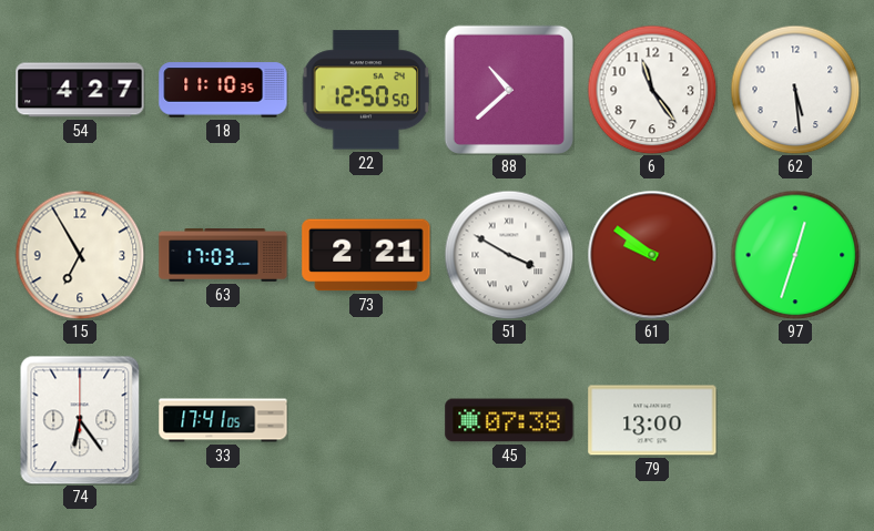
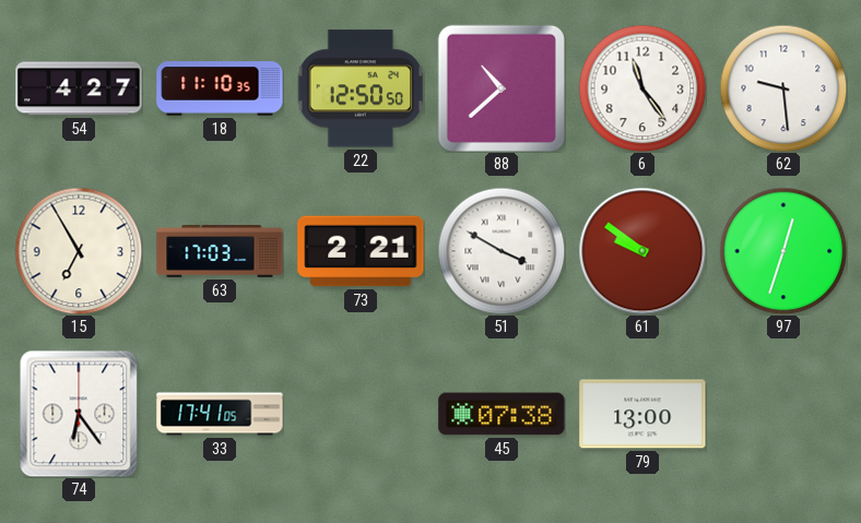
62: 5:29 -> 9:29
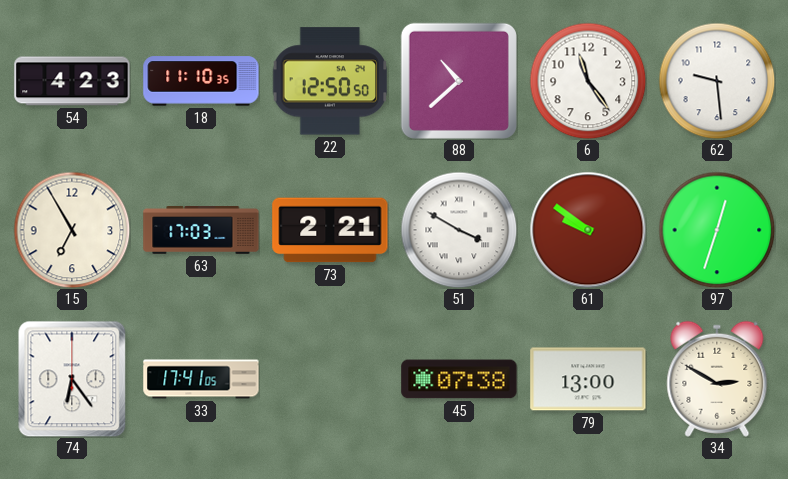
54: 4:27 -> 4:23
34: none -> 2:50
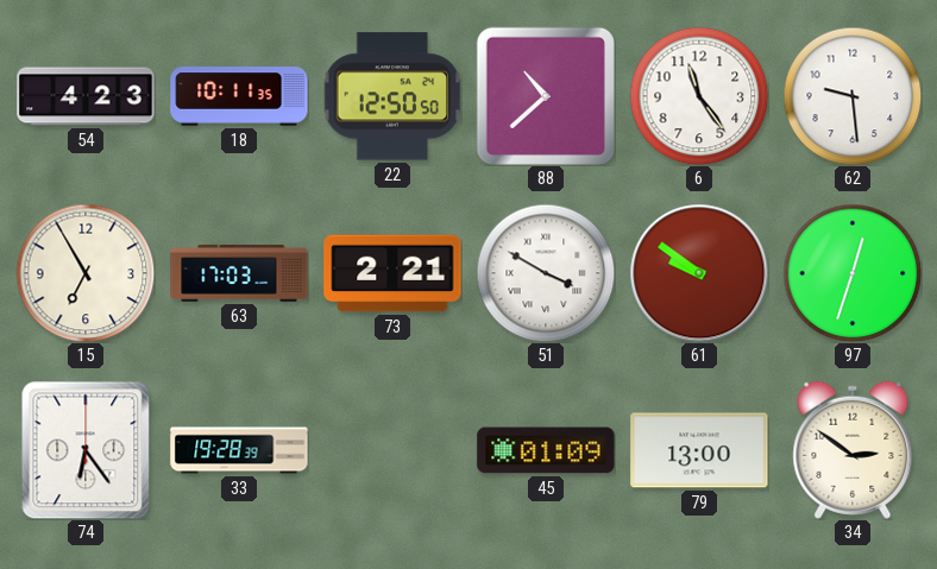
18: 11:10 -> 10:11
33: 17:41 -> 19:28
45: 07:38 -> 01:09
34: 2:50 -> 2:51
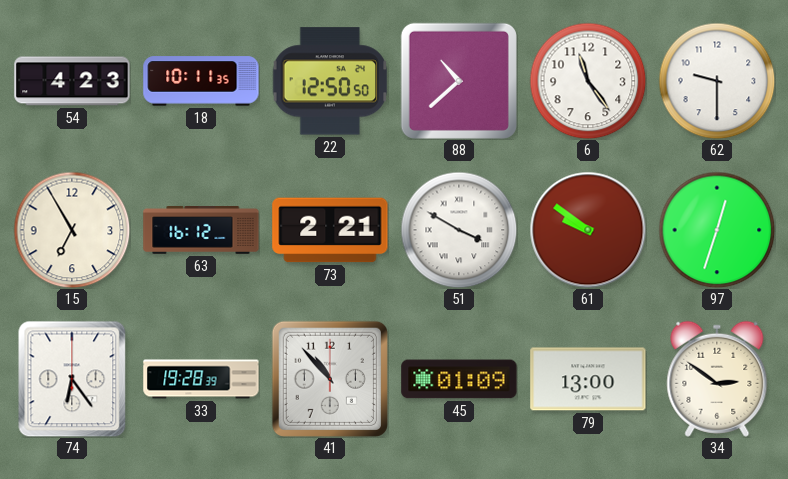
62: 9:29 -> 9:30
63: 17:03 -> 16:12
41: none -> 10:53
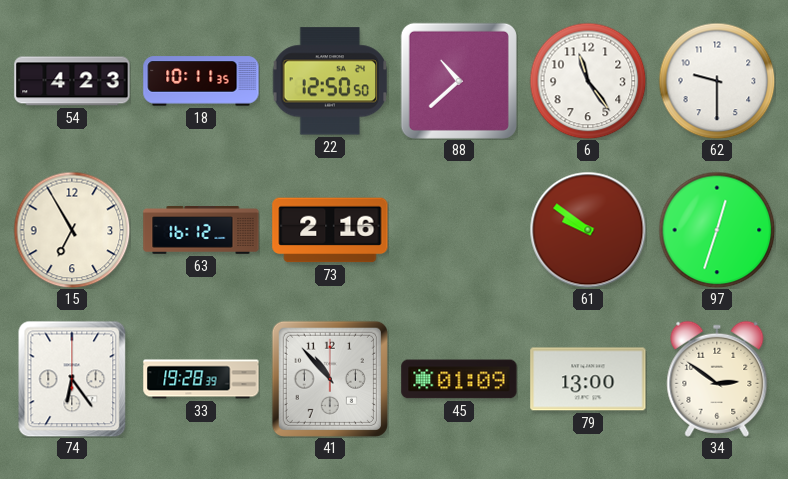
73: 2:21 -> 2:16
51: 3:50 -> none
